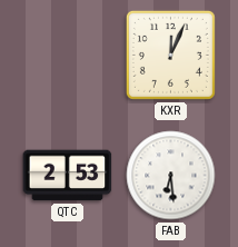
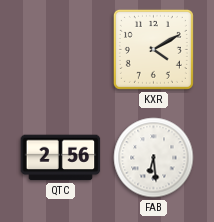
KXR: 12:04 -> 4:10
QTC: 2:53 -> 2:56
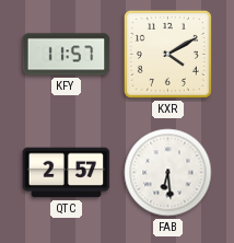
KFY: none -> 11:57
QTC: 2:56 -> 2:57
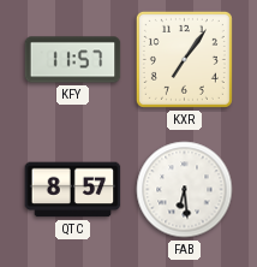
KXR: 4:10 -> 7:06
QTC: 2:57 -> 8:57
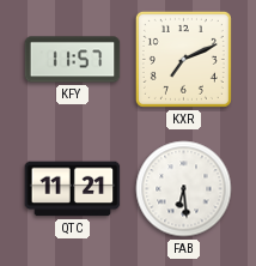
KXR: 7:06 -> 7:11
QTC: 8:57 -> 11:21
